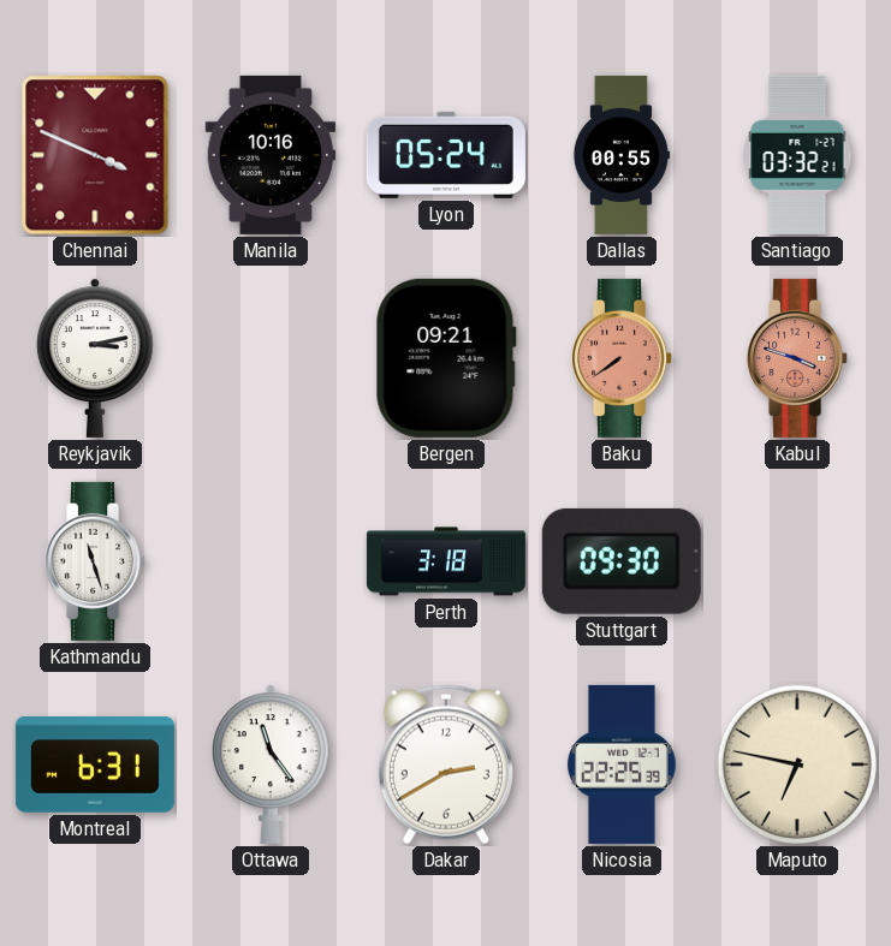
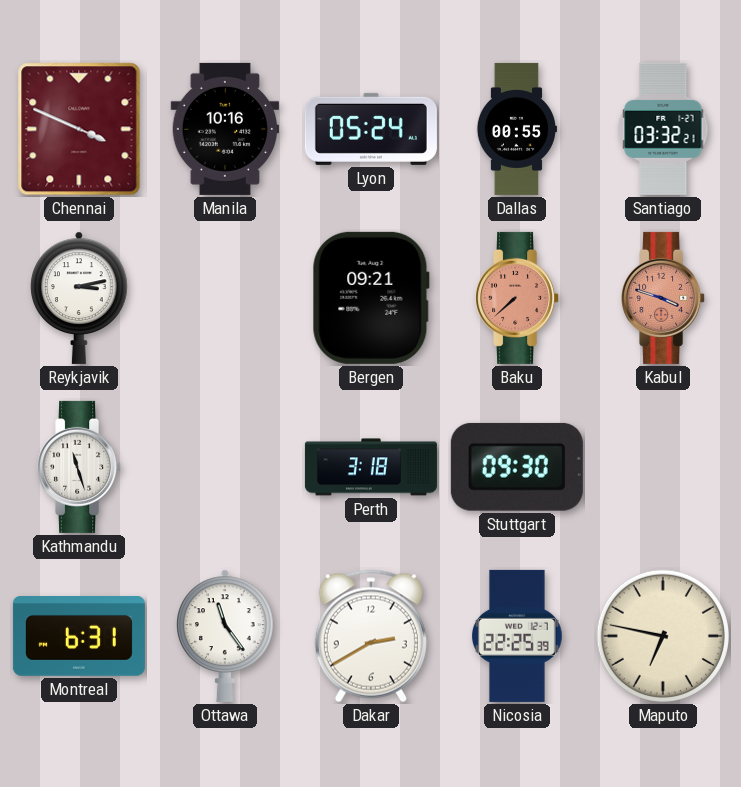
Baku: 7:39 -> 7:38
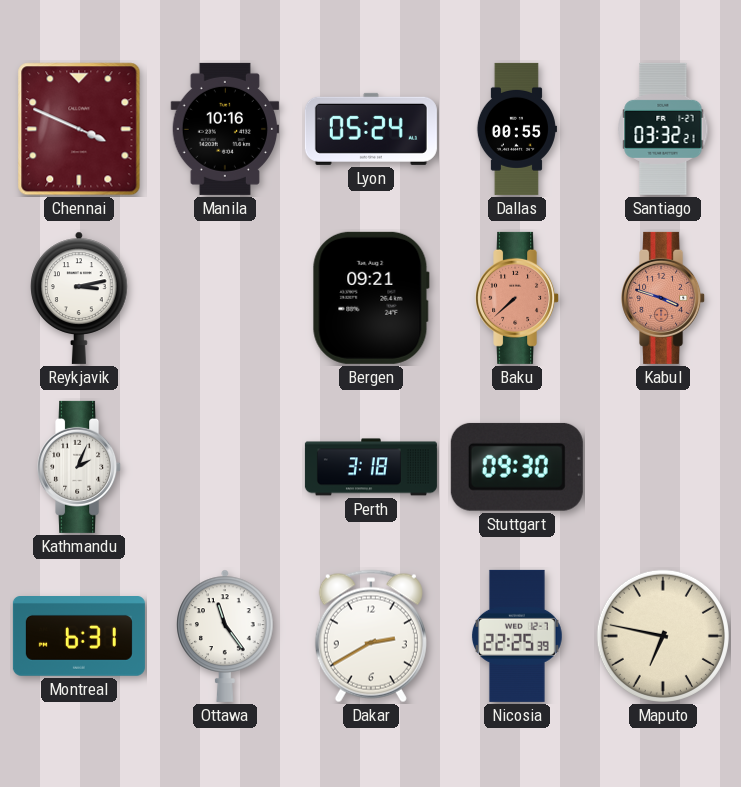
Kathmandu: 11:27 -> 2:04
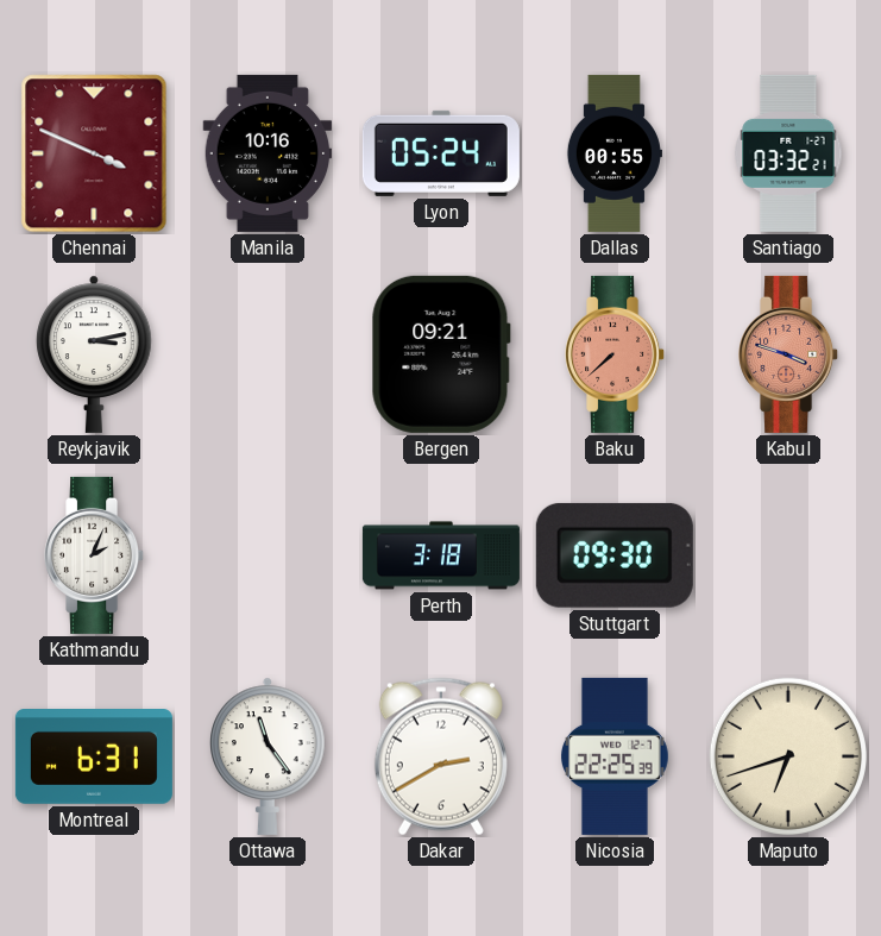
Maputo: 6:47 -> 6:42
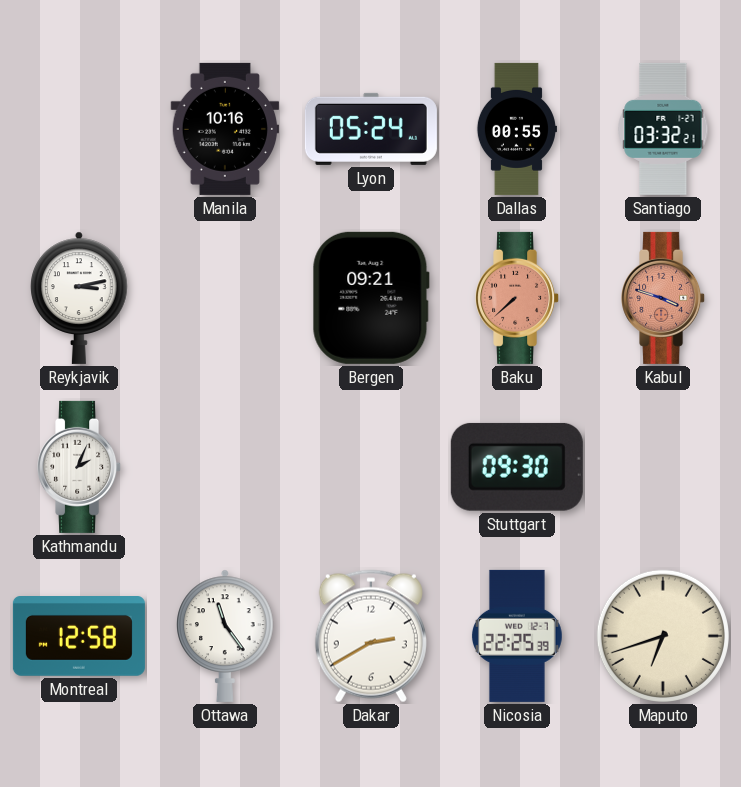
Chennai: 3:49 -> none
Perth: 3:18 -> none
Montreal: 6:31 -> 12:58
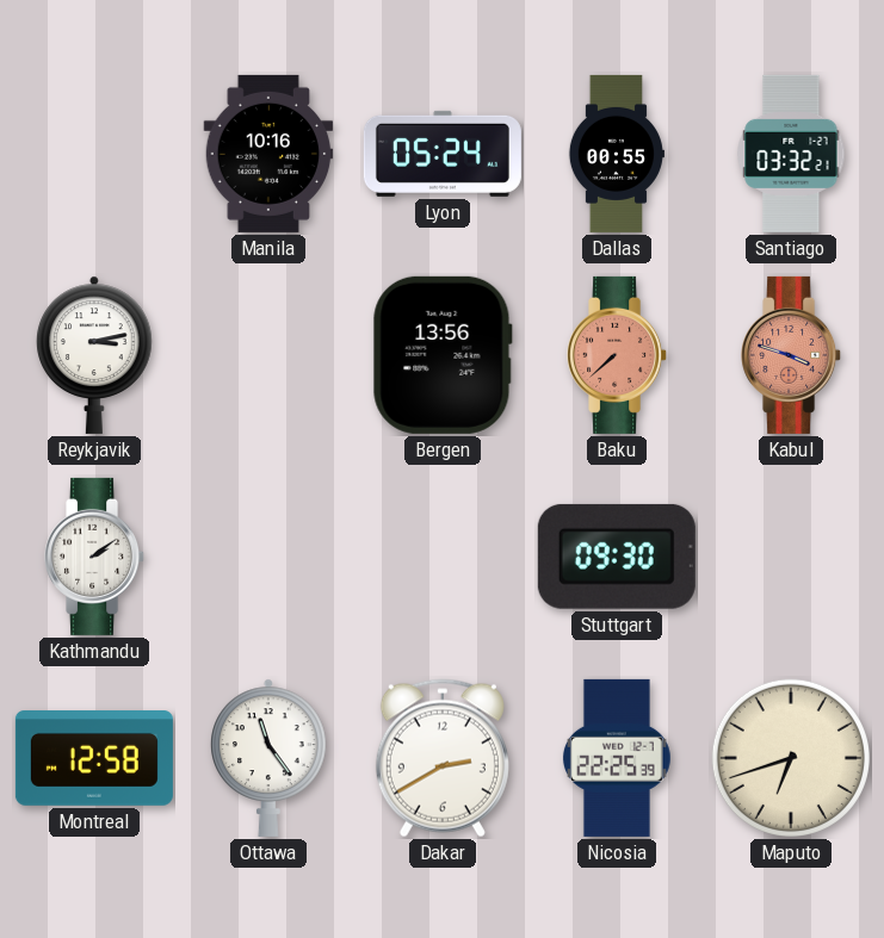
Bergen: 09:21 -> 13:56
Kathmandu: 2:04 -> 2:09
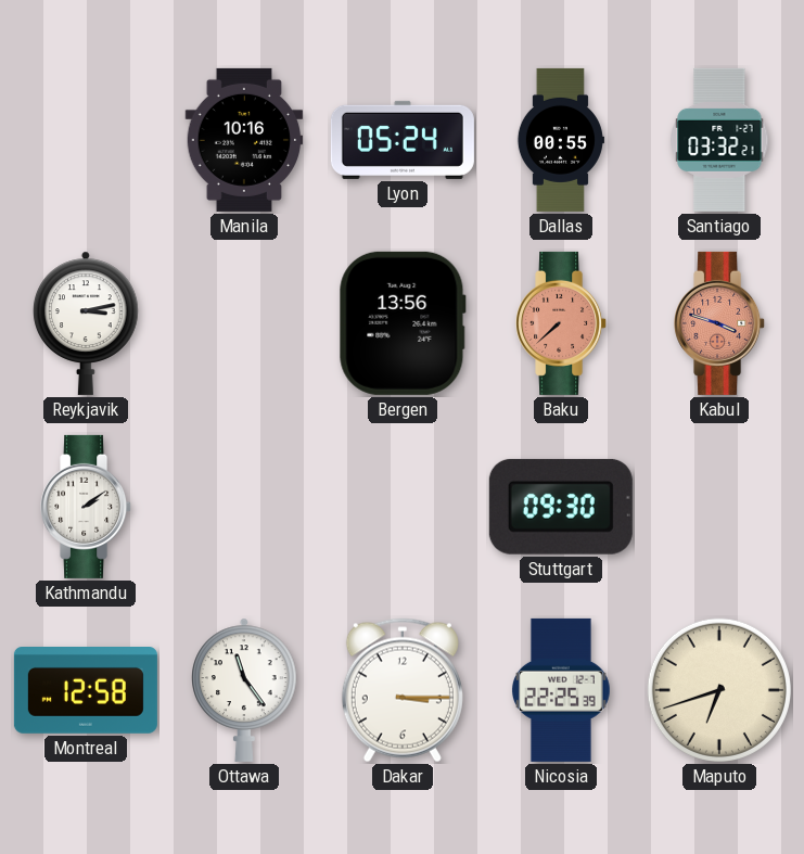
Dakar: 2:40 -> 3:15
